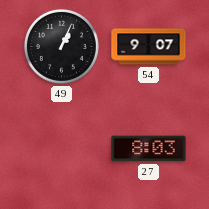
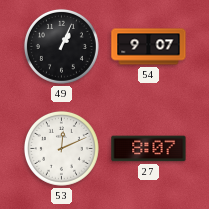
53: none -> 12:11
27: 8:03 -> 8:07
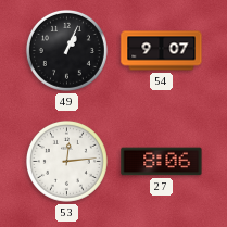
53: 12:11 -> 12:14
27: 8:07 -> 8:06
